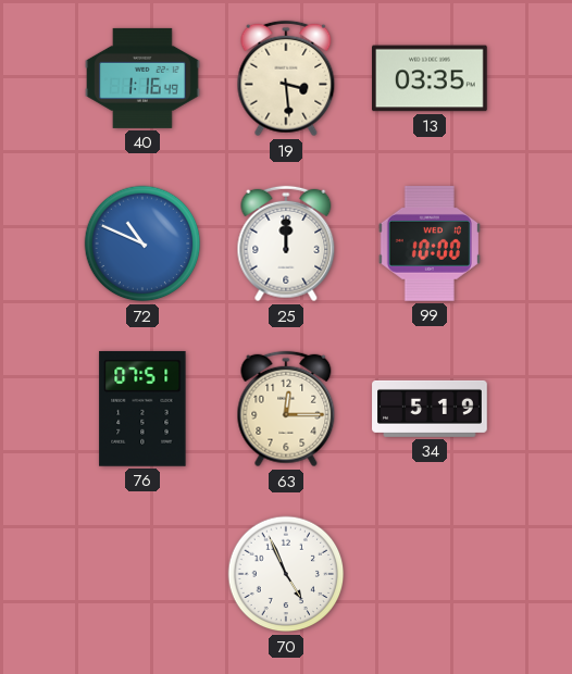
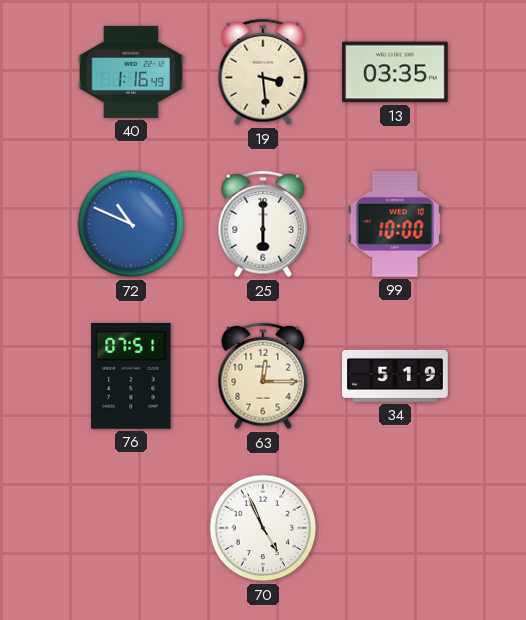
25: 12:00 -> 6:00
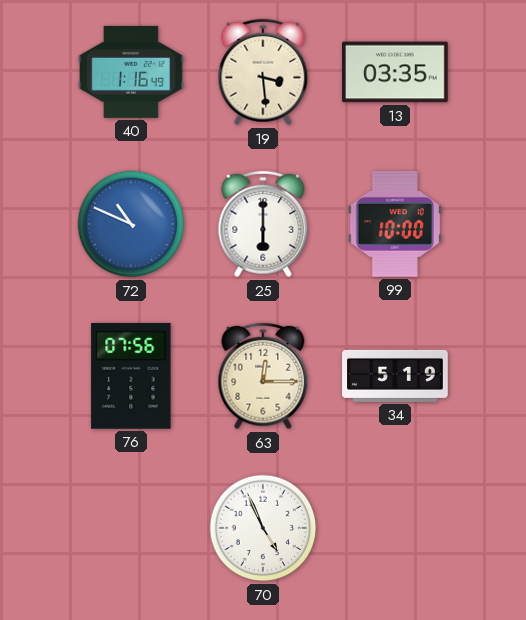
76: 07:51 -> 07:56
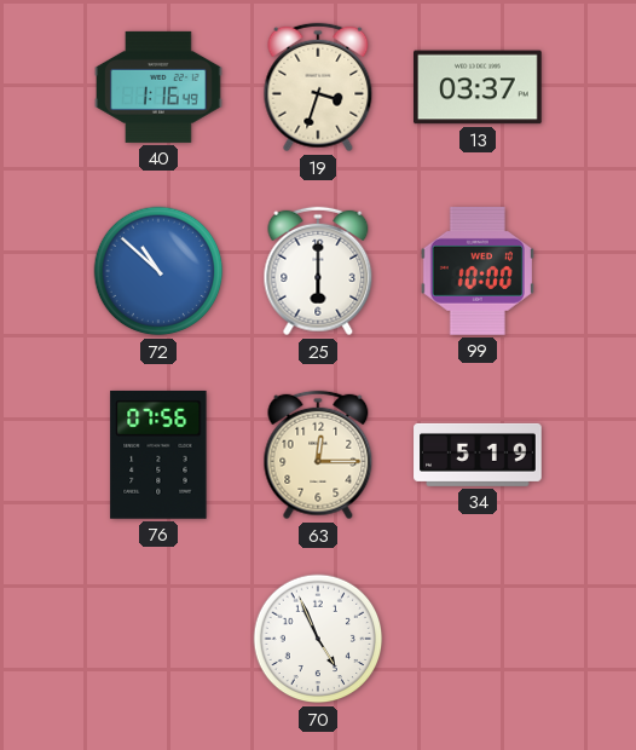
19: 3:29 -> 3:33
13: 03:35 -> 03:37
72: 10:49 -> 10:52
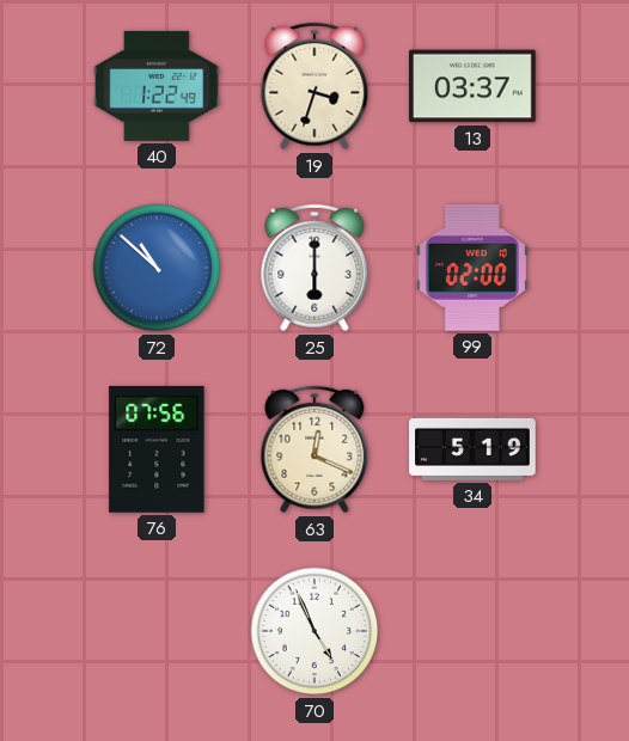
40: 1:16 -> 1:22
99: 10:00 -> 02:00
63: 12:15 -> 12:19
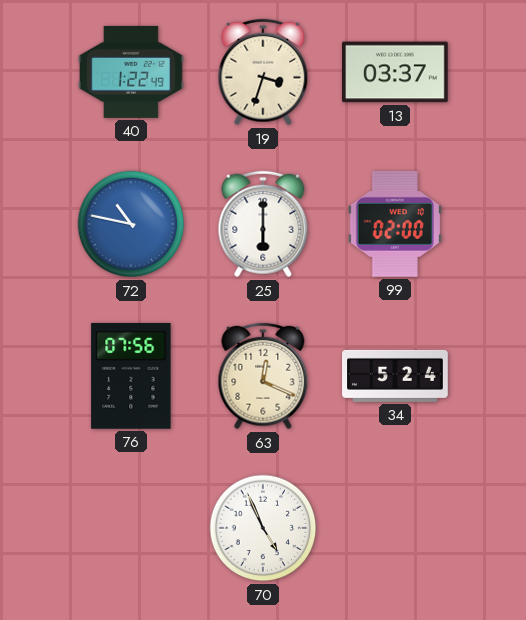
72: 10:52 -> 10:47
34: 5:19 -> 5:24
